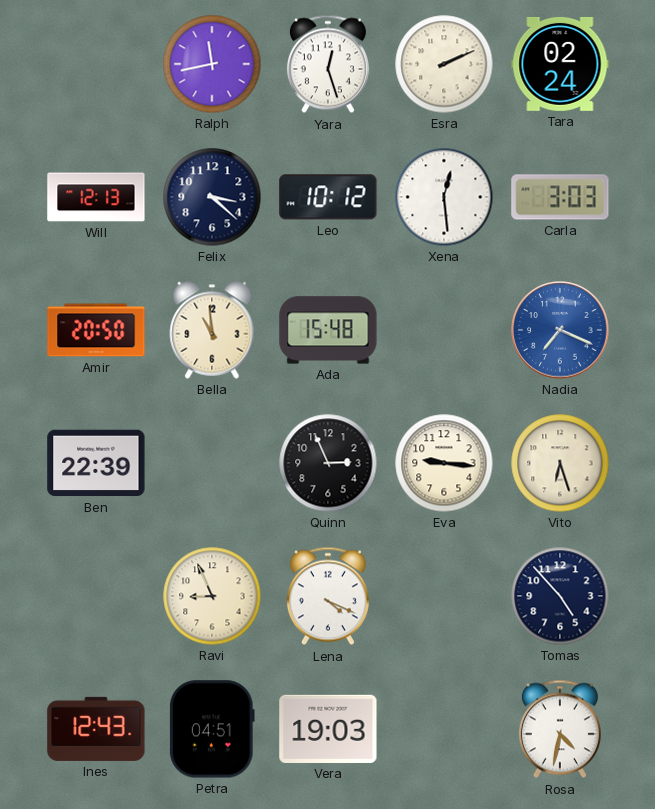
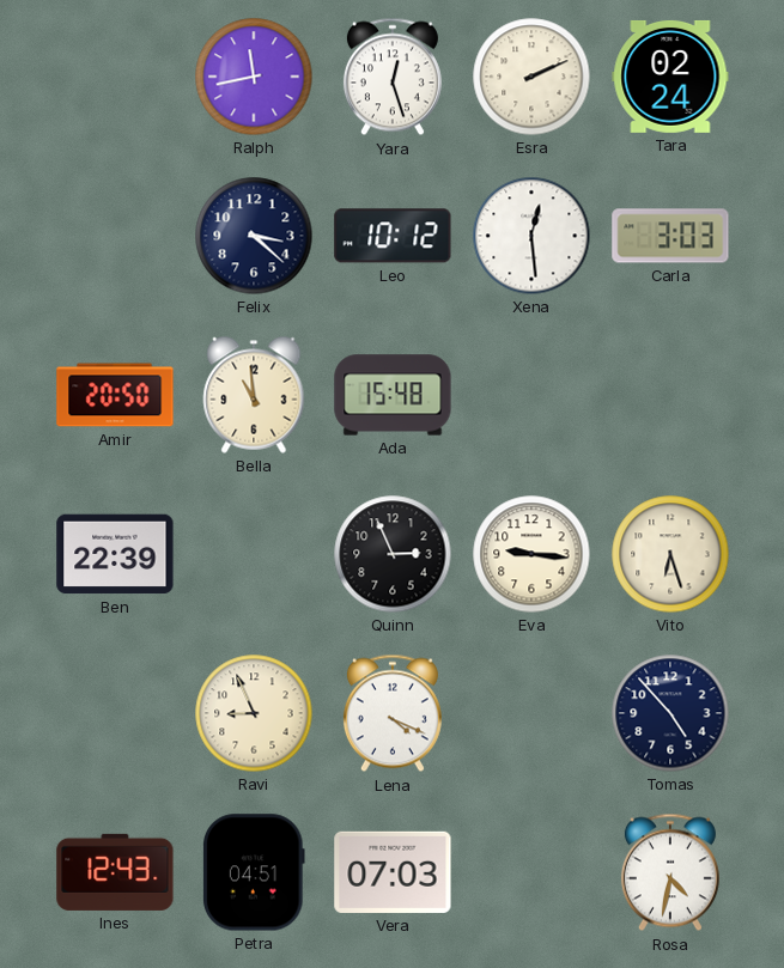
Will: 12:13 -> none
Nadia: 7:19 -> none
Vera: 19:03 -> 07:03
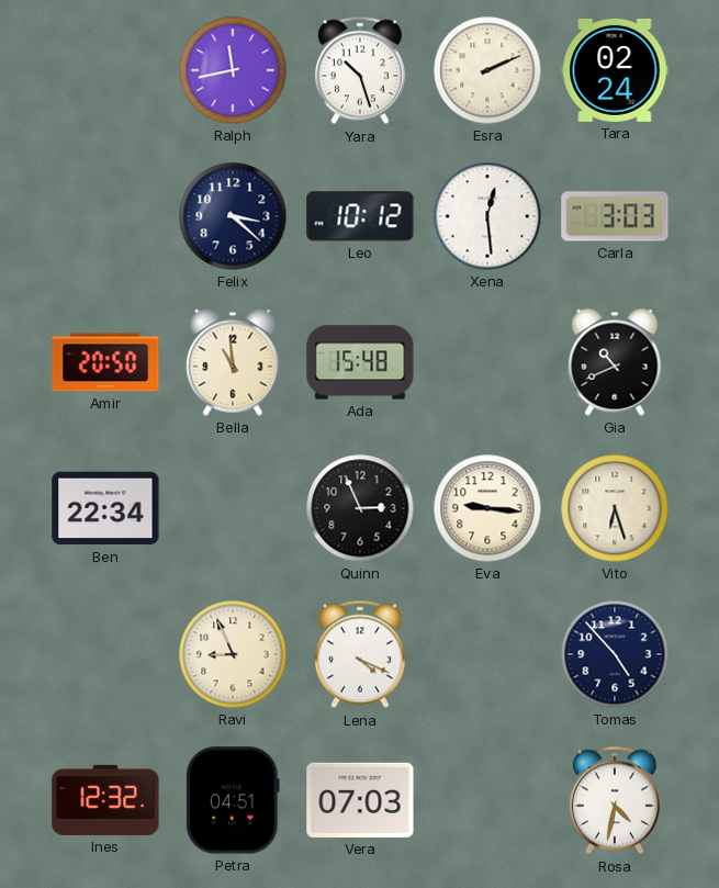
Yara: 12:27 -> 10:27
Gia: none -> 10:41
Ben: 22:39 -> 22:34
Ines: 12:43 -> 12:32
